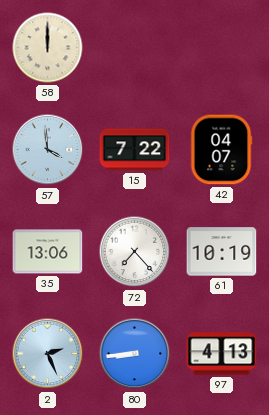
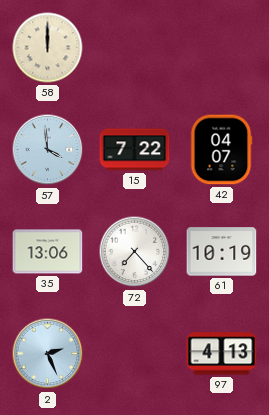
80: 8:44 -> none
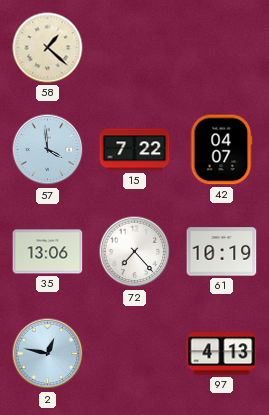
58: 12:00 -> 1:22
2: 2:26 -> 12:47
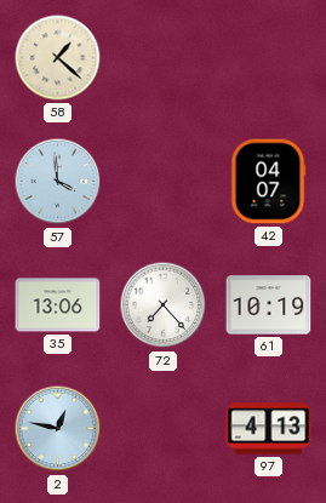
15: 7:22 -> none
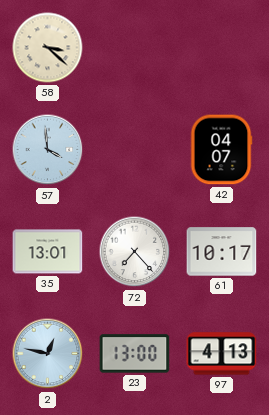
58: 1:22 -> 3:22
35: 13:06 -> 13:01
61: 10:19 -> 10:17
23: none -> 13:00
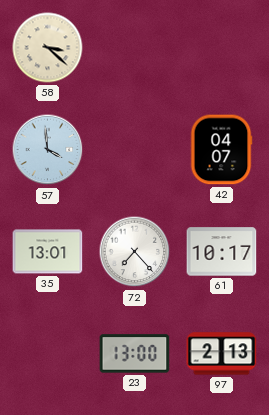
2: 12:47 -> none
97: 4:13 -> 2:13
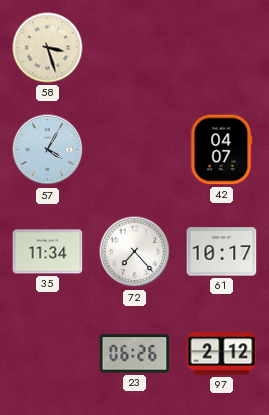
58: 3:22 -> 3:27
57: 3:59 -> 4:05
35: 13:01 -> 11:34
23: 13:00 -> 06:26
97: 2:13 -> 2:12
